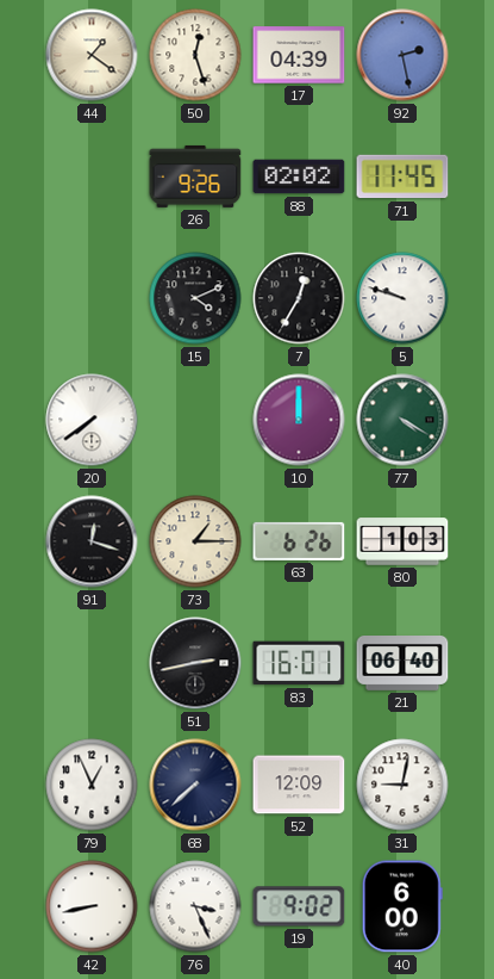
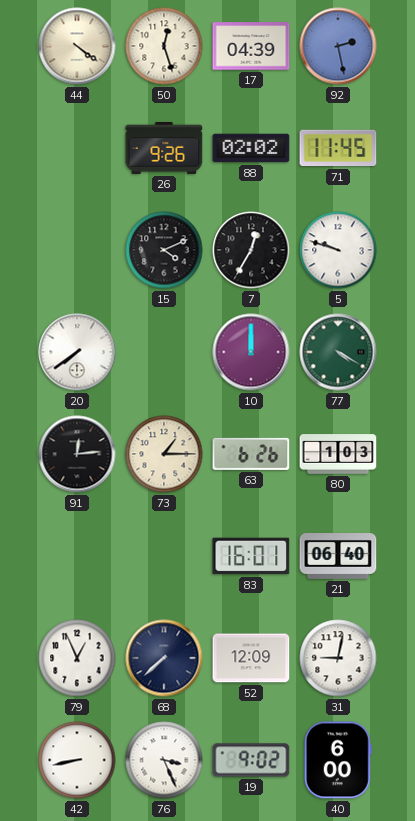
44: 1:21 -> 4:21
91: 12:18 -> 12:14
51: 2:43 -> none
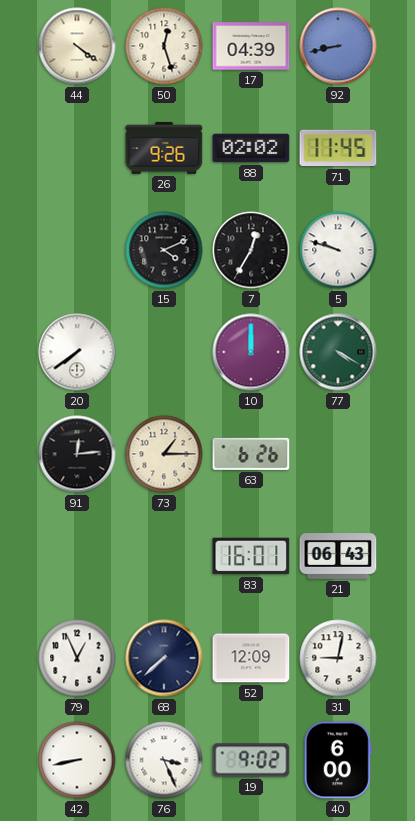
92: 2:28 -> 8:43
80: 1:03 -> none
21: 06:40 -> 06:43
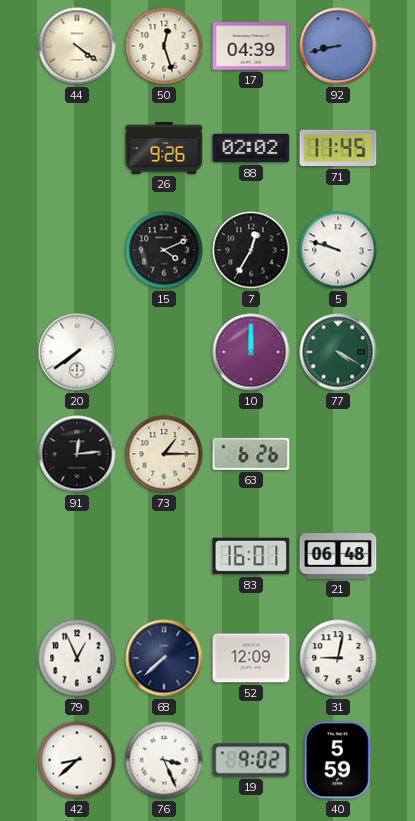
21: 06:43 -> 06:48
42: 8:43 -> 8:38
40: 6:00 -> 5:59
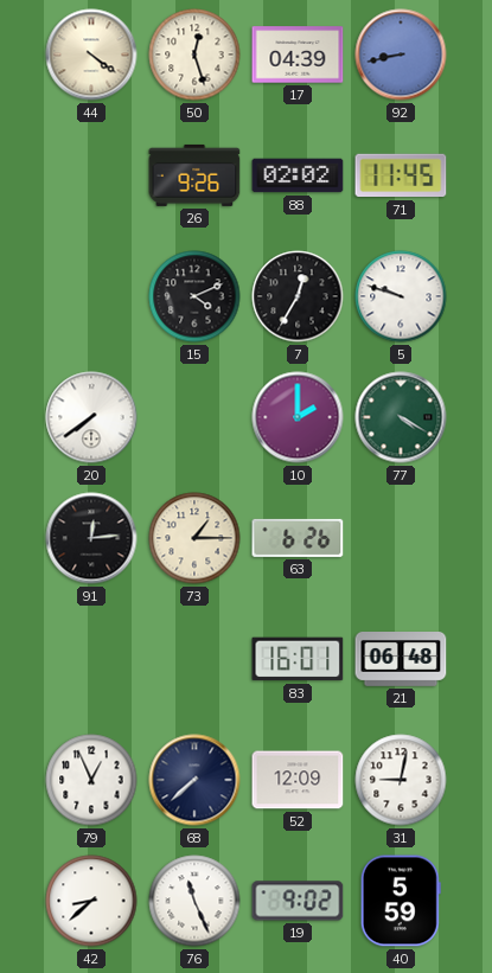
10: 12:00 -> 2:00
76: 3:26 -> 11:26
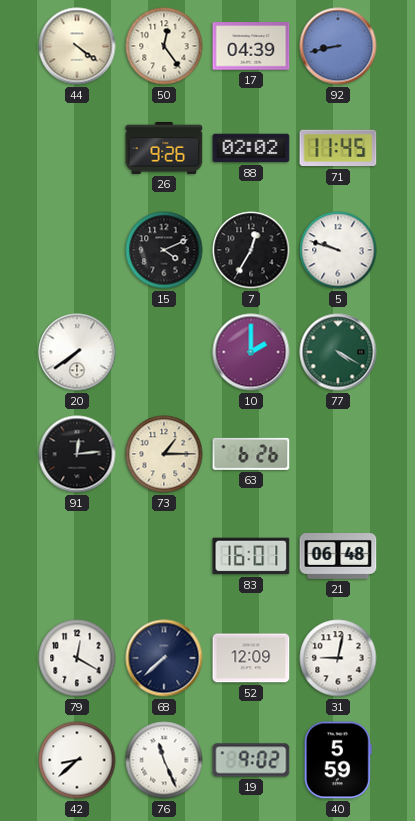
50: 12:27 -> 12:24
79: 12:56 -> 12:20
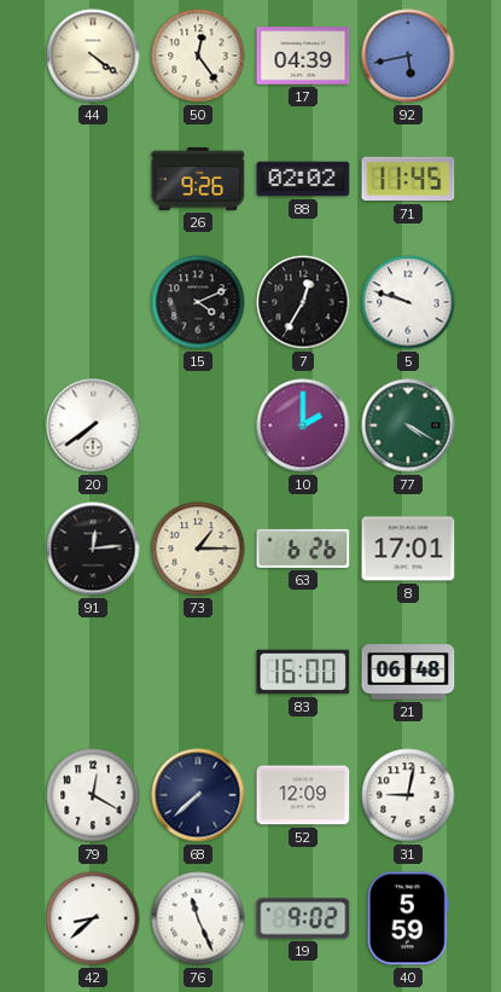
92: 8:43 -> 5:43
8: none -> 17:01
83: 16:01 -> 16:00
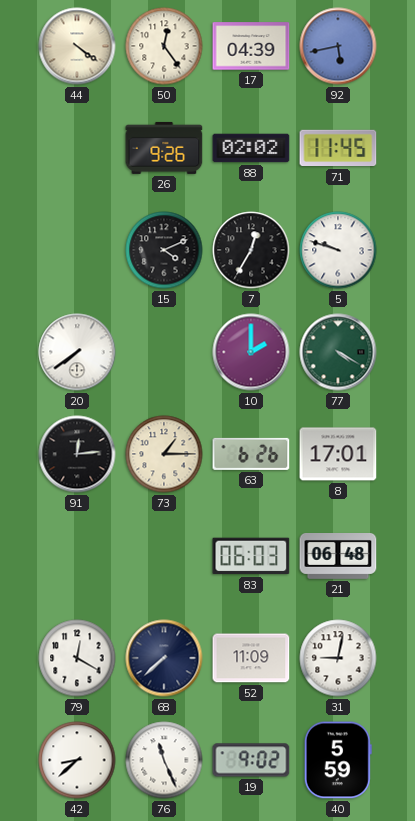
83: 16:00 -> 06:03
52: 12:09 -> 11:09
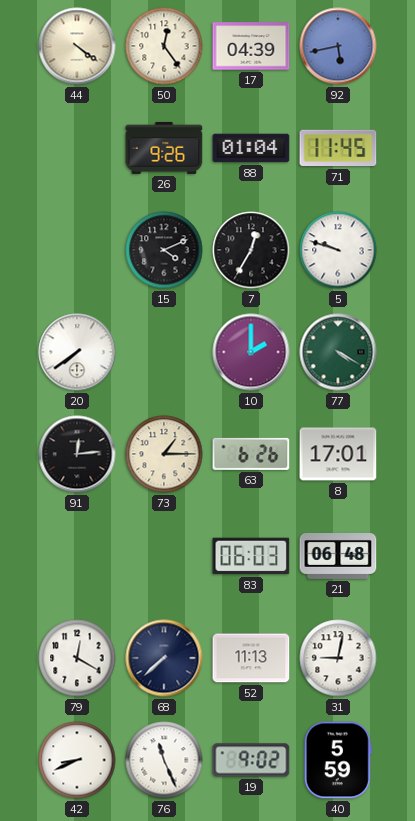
88: 02:02 -> 01:04
52: 11:09 -> 11:13
42: 8:38 -> 8:41
